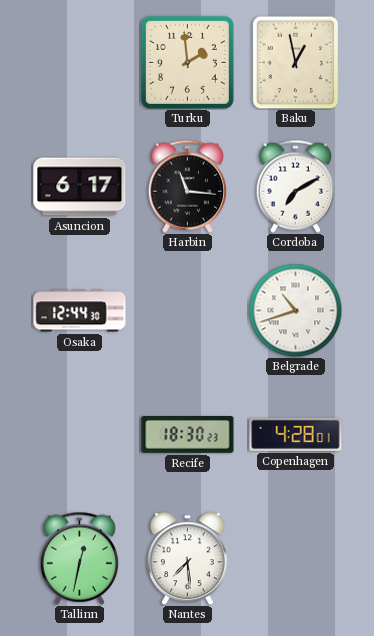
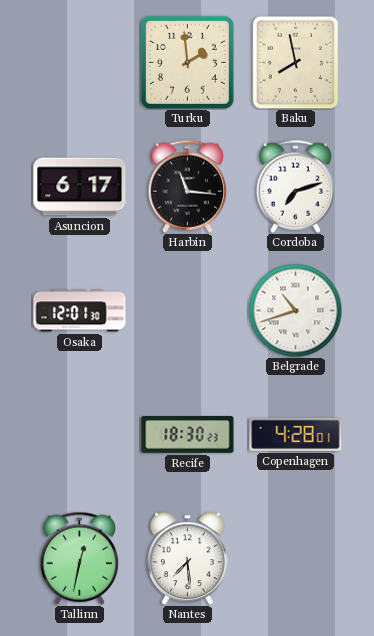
Baku: 12:58 -> 7:58
Cordoba: 7:10 -> 7:12
Osaka: 12:44 -> 12:01
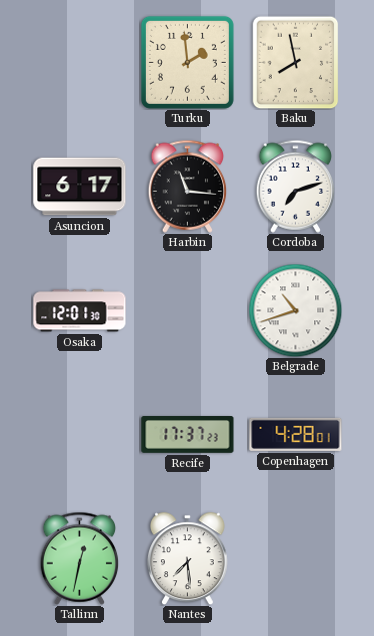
Recife: 18:30 -> 17:37
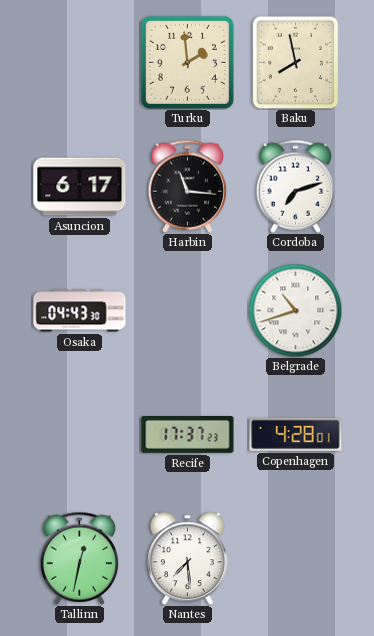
Osaka: 12:01 -> 04:43
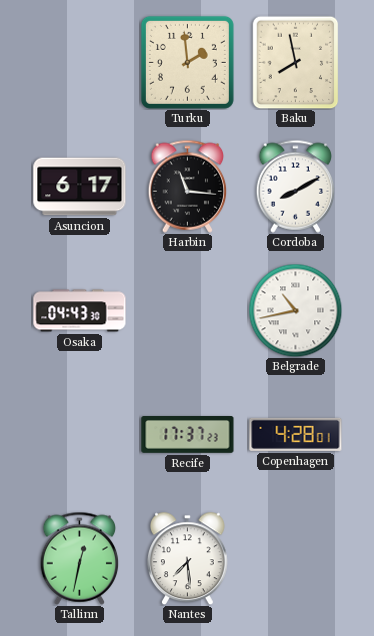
Cordoba: 7:12 -> 8:10
Belgrade: 10:42 -> 10:43
